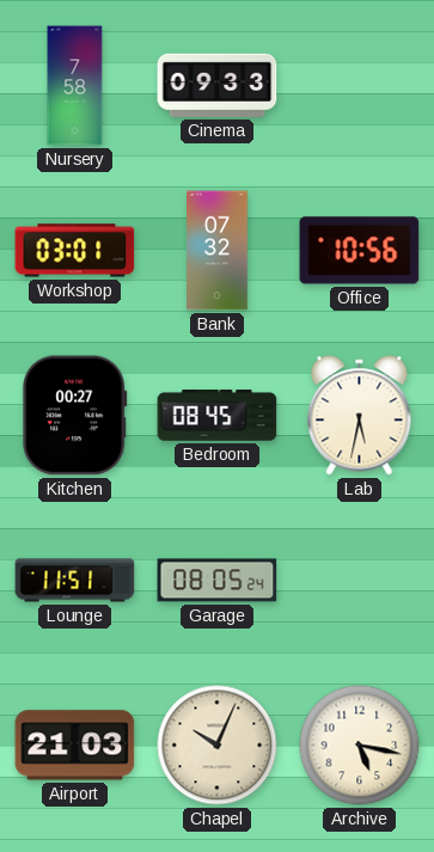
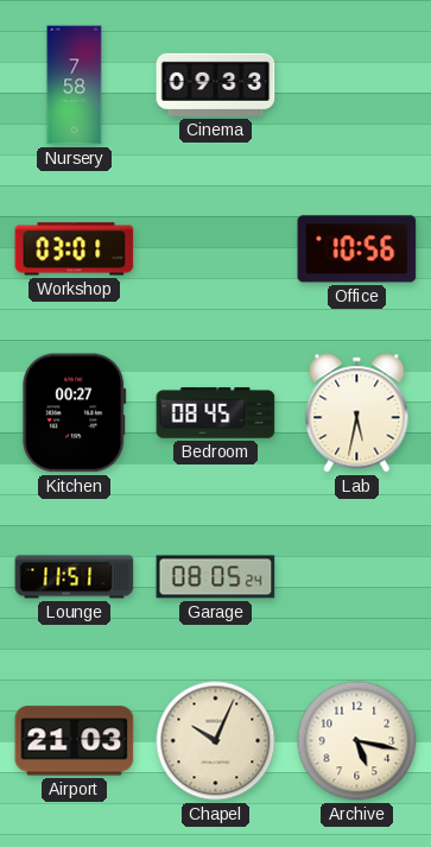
Bank: 07:32 -> none
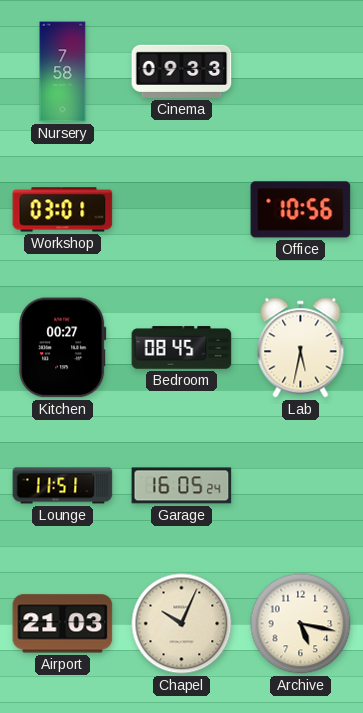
Garage: 08:05 -> 16:05
